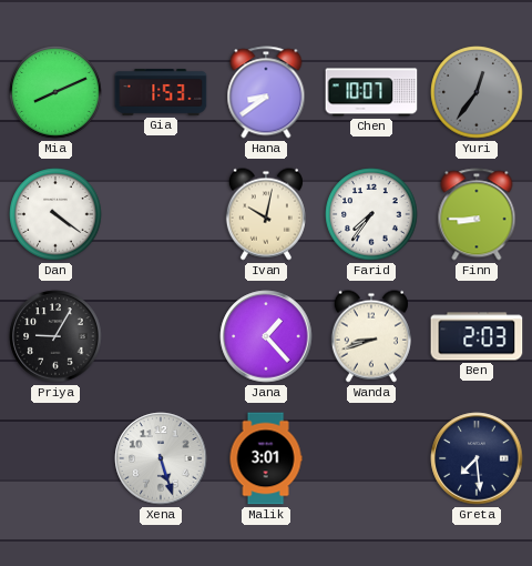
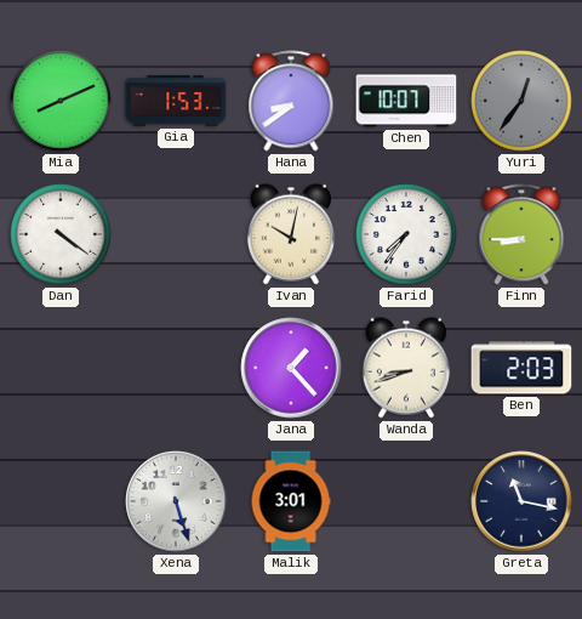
Priya: 9:05 -> none
Greta: 7:29 -> 11:17
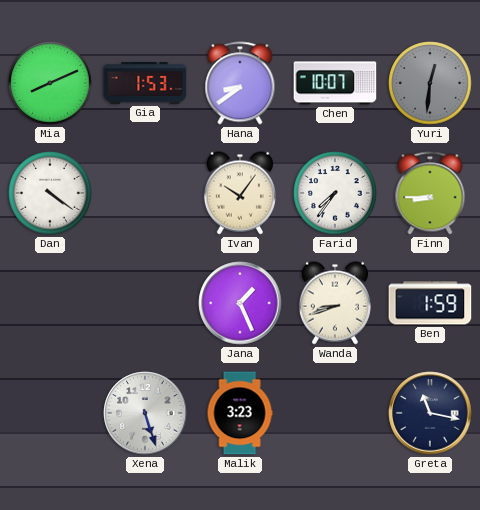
Yuri: 12:36 -> 12:31
Ivan: 10:02 -> 10:06
Jana: 1:23 -> 1:26
Ben: 2:03 -> 1:59
Malik: 3:01 -> 3:23
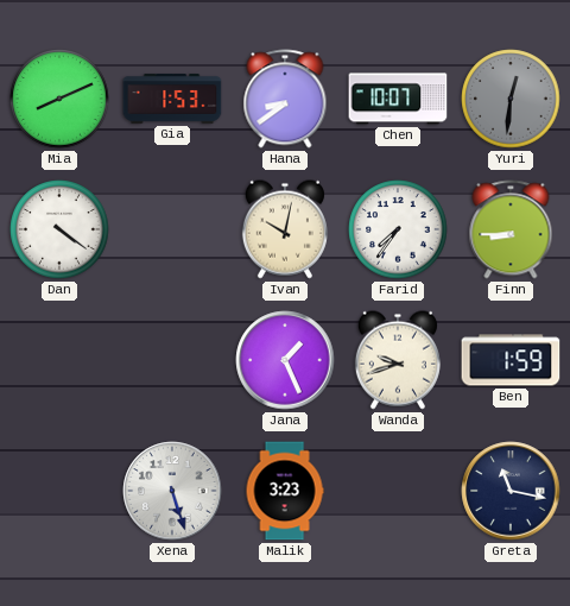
Ivan: 10:06 -> 10:02
Wanda: 8:42 -> 9:42
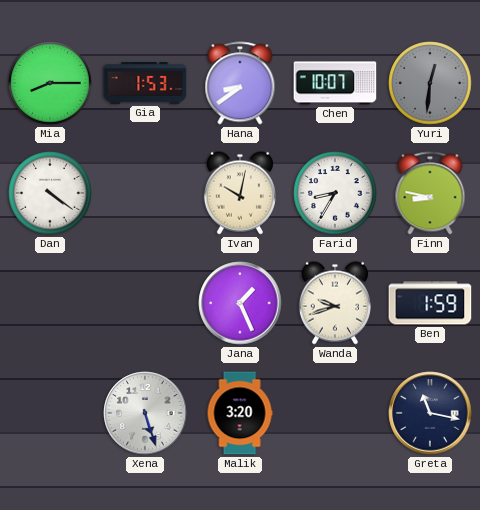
Mia: 8:11 -> 8:15
Farid: 7:36 -> 8:35
Finn: 8:45 -> 8:47
Malik: 3:23 -> 3:20
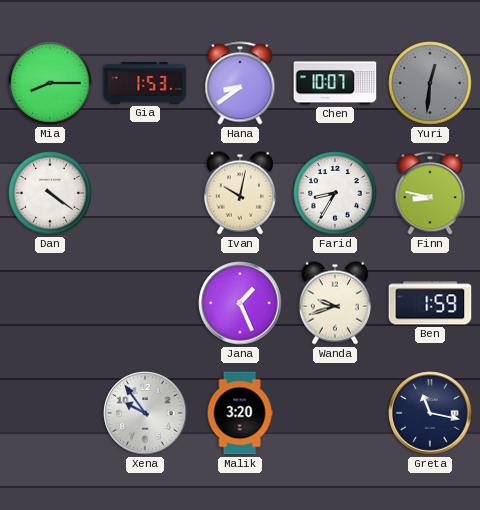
Xena: 5:27 -> 9:54
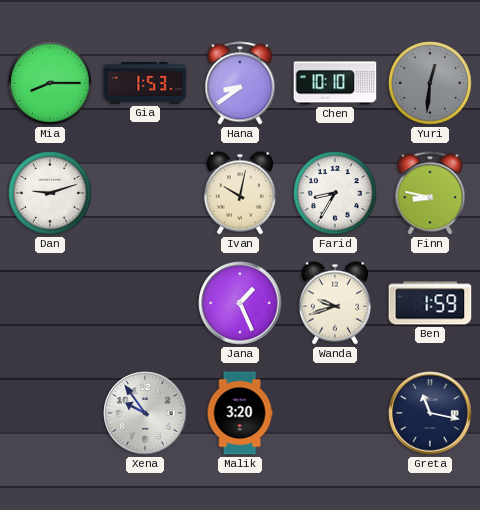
Chen: 10:07 -> 10:10
Dan: 4:21 -> 9:12
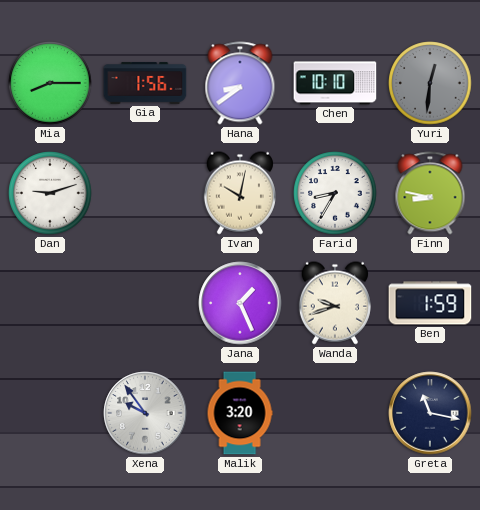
Gia: 1:53 -> 1:56
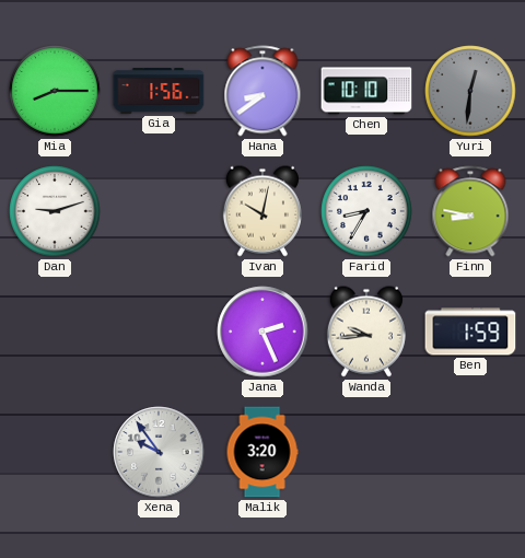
Jana: 1:26 -> 2:26
Wanda: 9:42 -> 9:44
Greta: 11:17 -> none
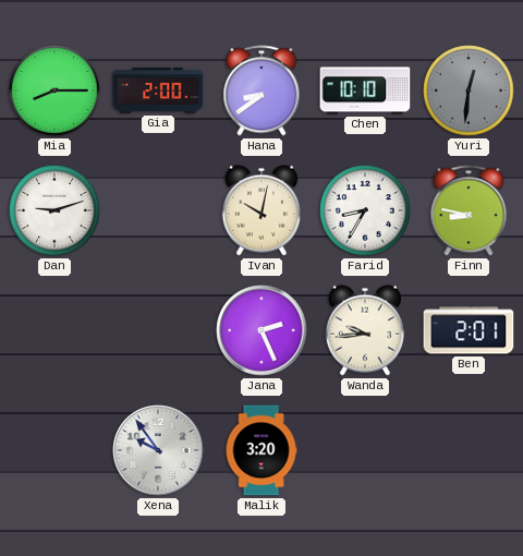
Gia: 1:56 -> 2:00
Ben: 1:59 -> 2:01
